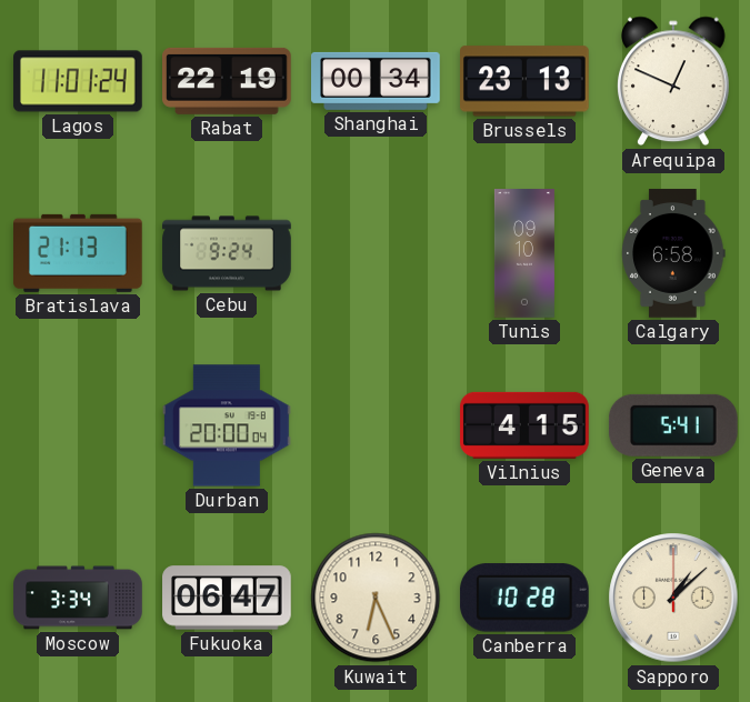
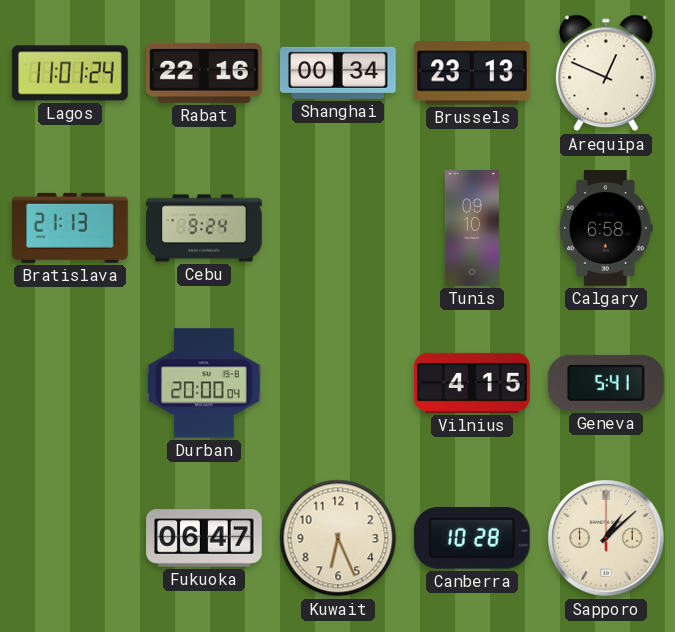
Rabat: 22:19 -> 22:16
Moscow: 3:34 -> none
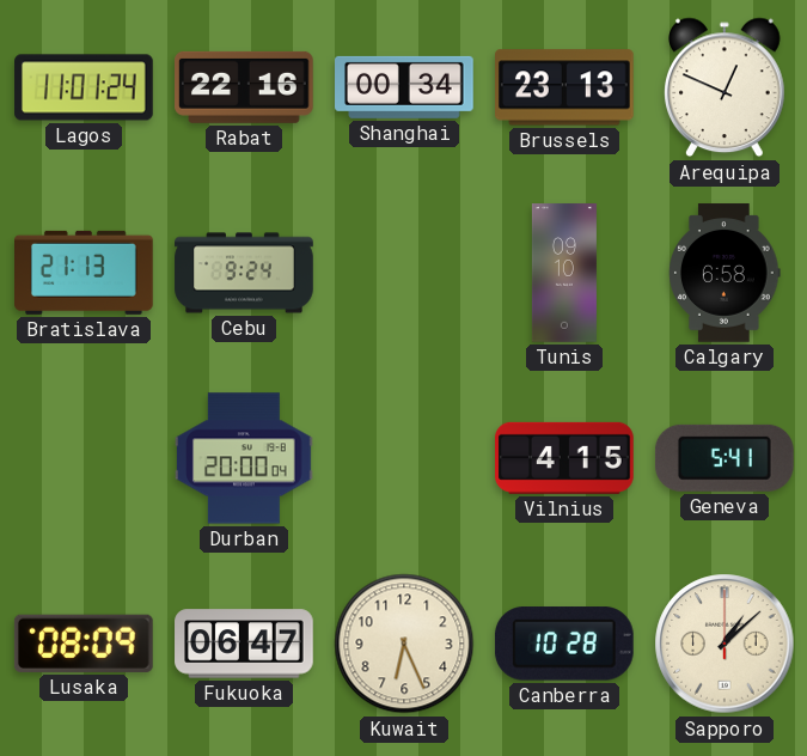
Lusaka: none -> 08:09
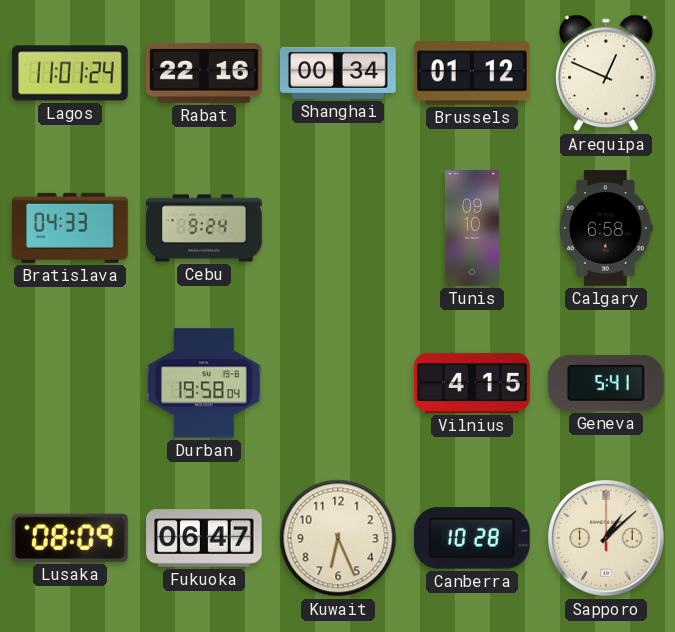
Brussels: 23:13 -> 01:12
Bratislava: 21:13 -> 04:33
Durban: 20:00 -> 19:58
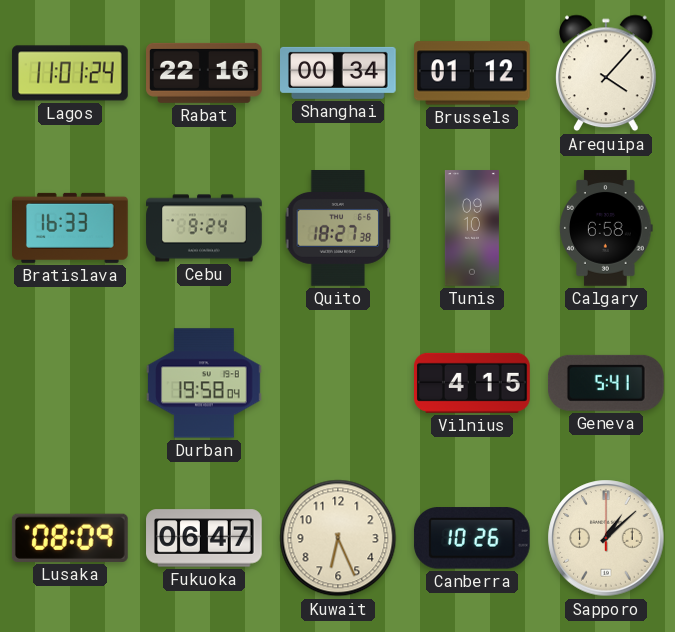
Arequipa: 12:49 -> 4:07
Bratislava: 04:33 -> 16:33
Quito: none -> 18:27
Canberra: 10:28 -> 10:26
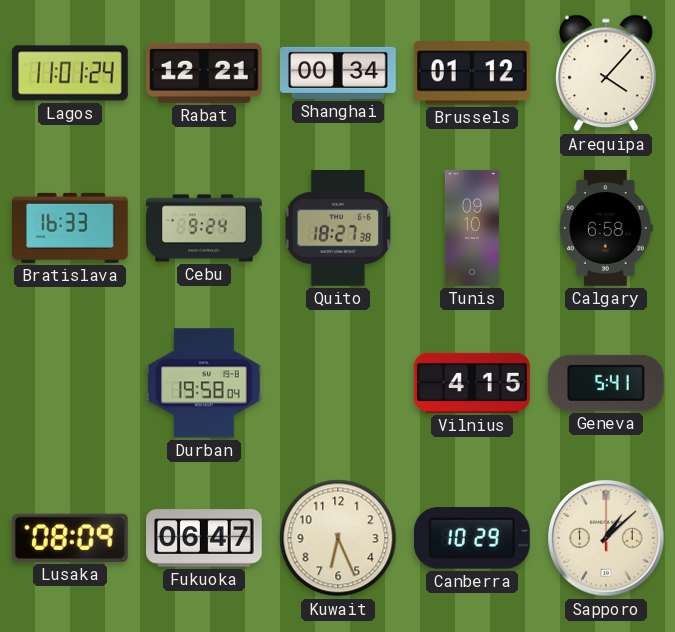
Rabat: 22:16 -> 12:21
Canberra: 10:26 -> 10:29
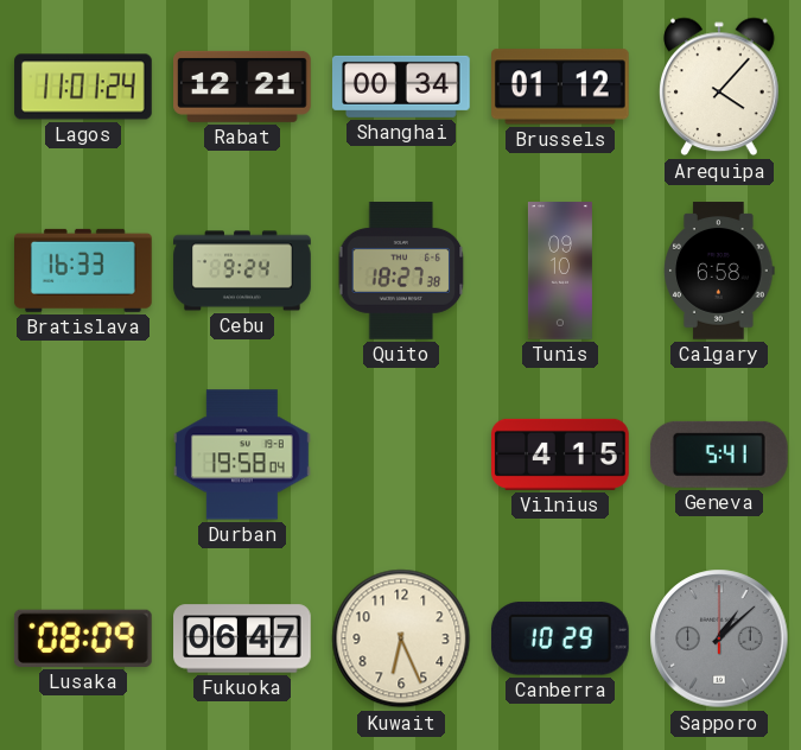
Sapporo dial: cream -> grey
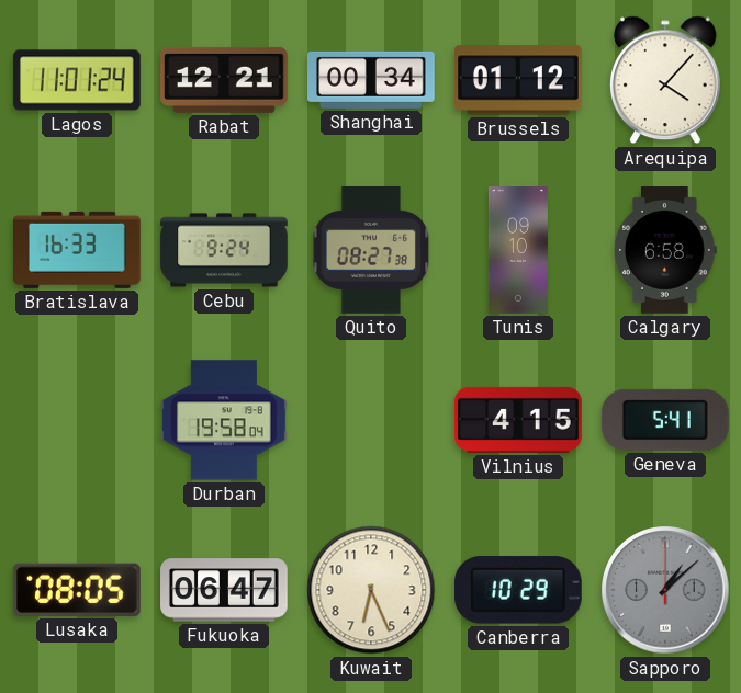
Quito: 18:27 -> 08:27
Lusaka: 08:09 -> 08:05
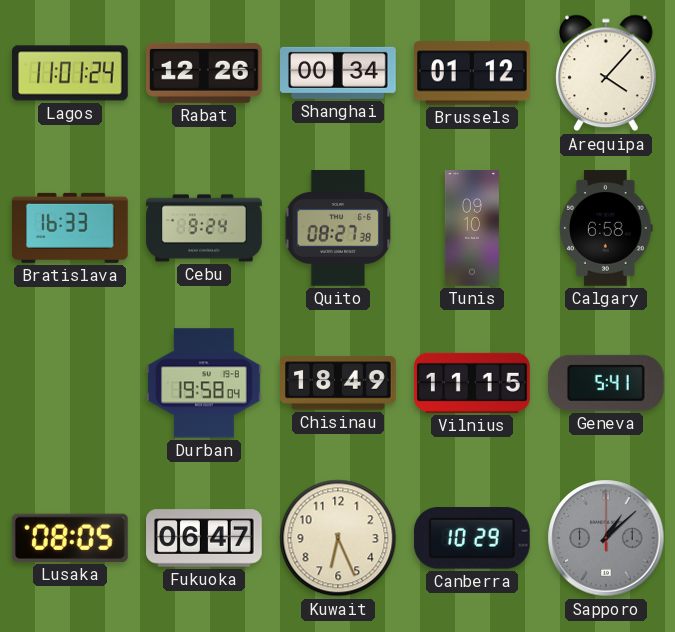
Rabat: 12:21 -> 12:26
Chisinau: none -> 18:49
Vilnius: 4:15 -> 11:15
